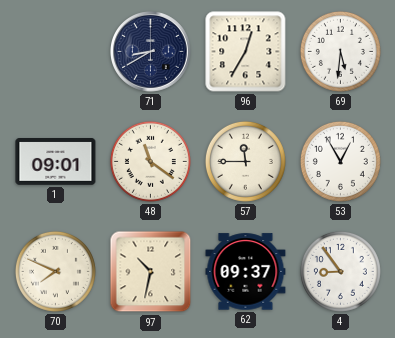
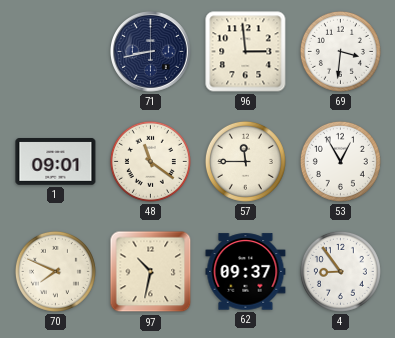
71: 8:40 -> 8:43
96: 12:35 -> 2:59
69: 5:31 -> 3:31
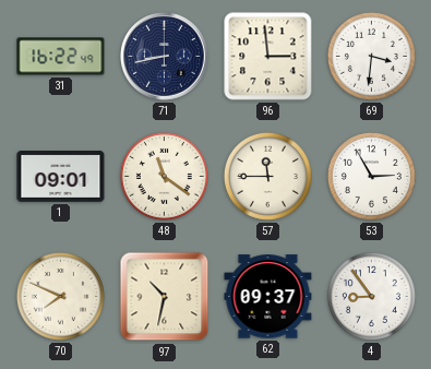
31: none -> 16:22
53: 12:55 -> 2:55
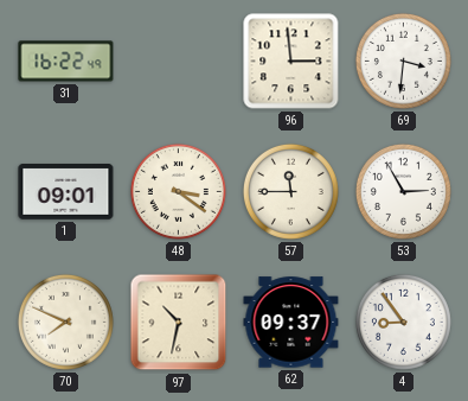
71: 8:43 -> none
48: 11:21 -> 3:21
